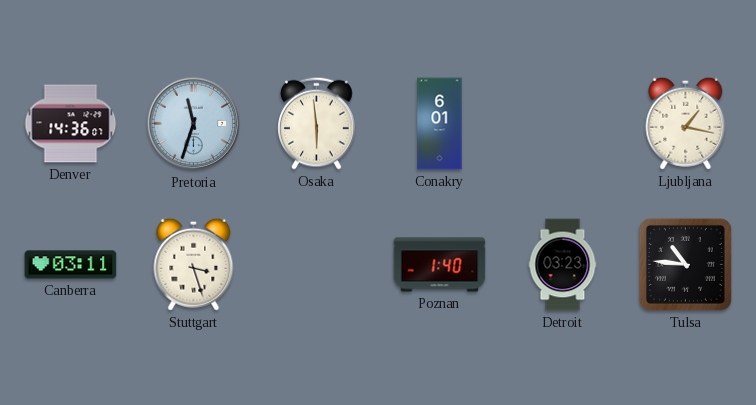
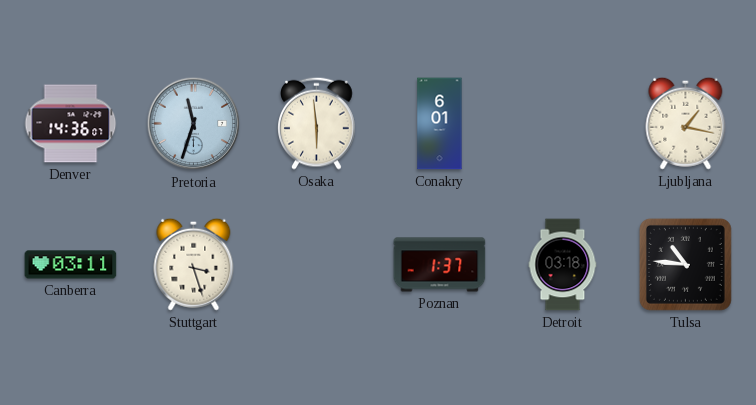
Poznan: 1:40 -> 1:37
Detroit: 03:23 -> 03:18
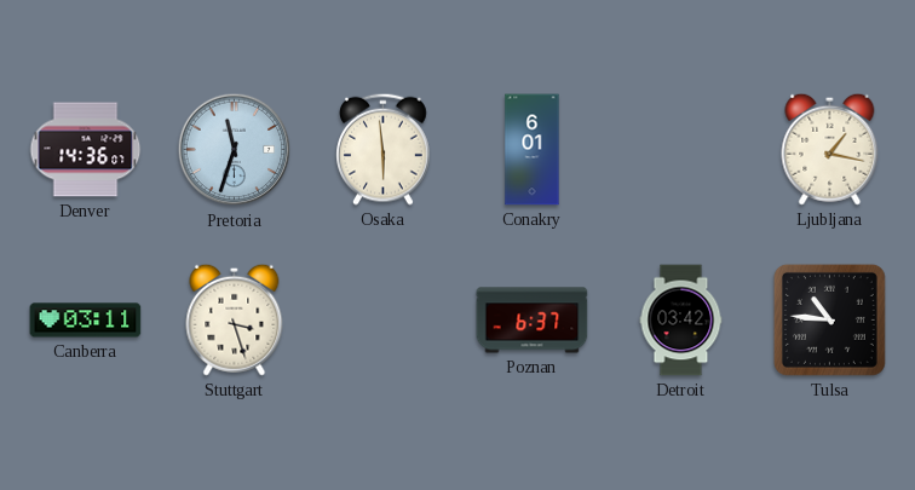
Poznan: 1:37 -> 6:37
Detroit: 03:18 -> 03:42
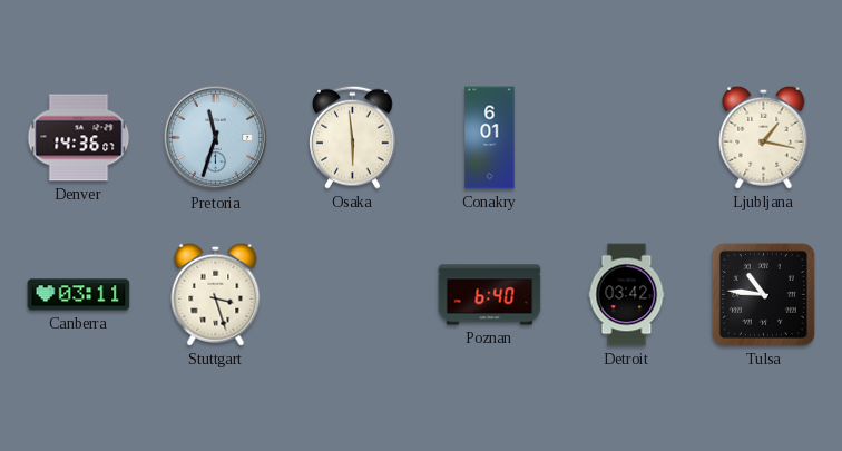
Poznan: 6:37 -> 6:40
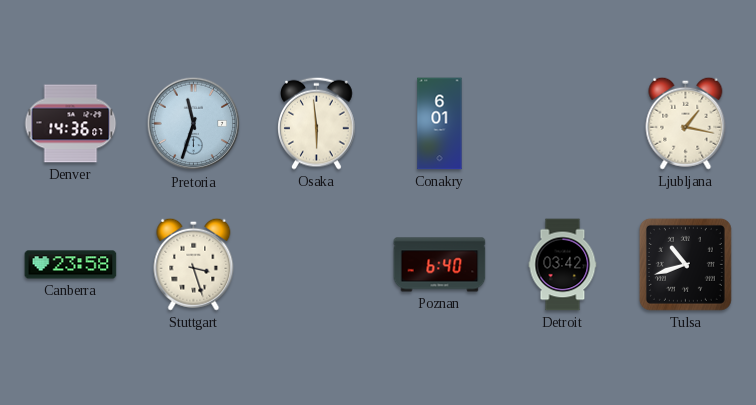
Canberra: 03:11 -> 23:58
Tulsa: 10:46 -> 10:42
